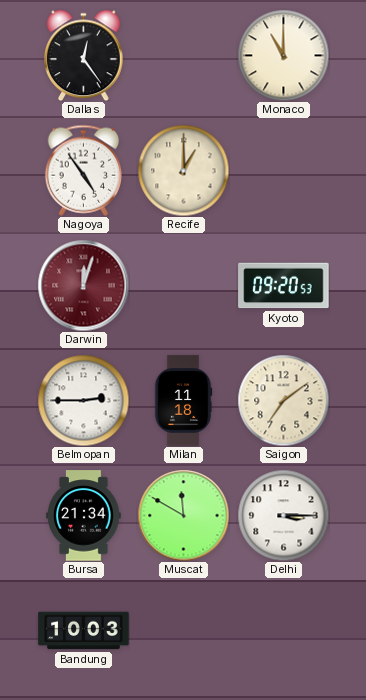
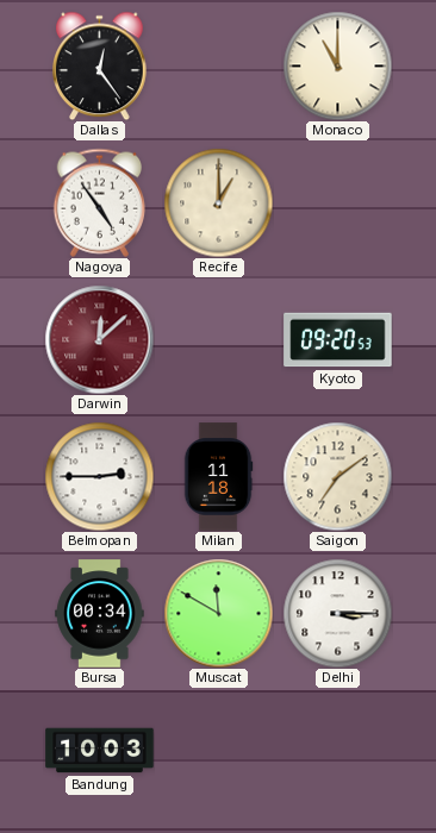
Darwin: 12:03 -> 12:08
Bursa: 21:34 -> 00:34
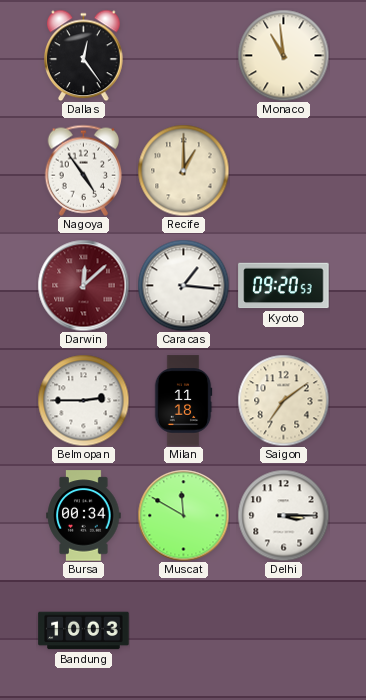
Monaco: 11:00 -> 10:59
Caracas: none -> 1:16
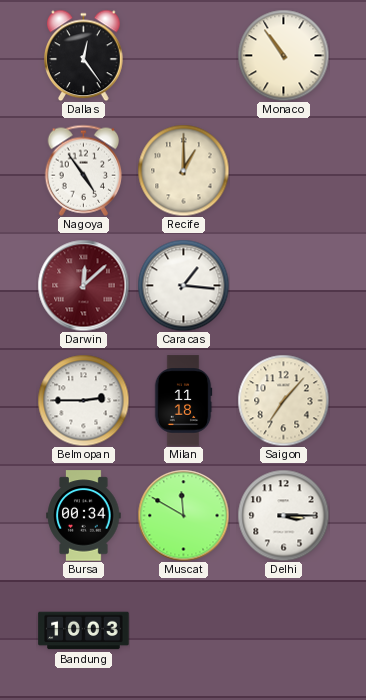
Monaco: 10:59 -> 10:54
Kyoto: 09:20 -> none
Saigon: 7:09 -> 7:07
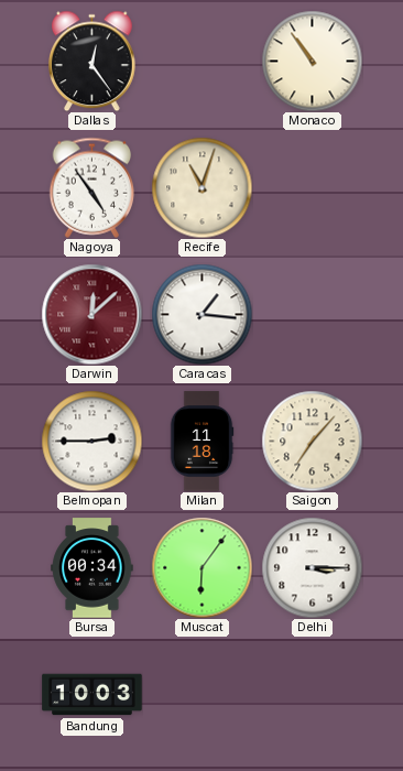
Recife: 1:00 -> 11:03
Muscat: 11:50 -> 6:06
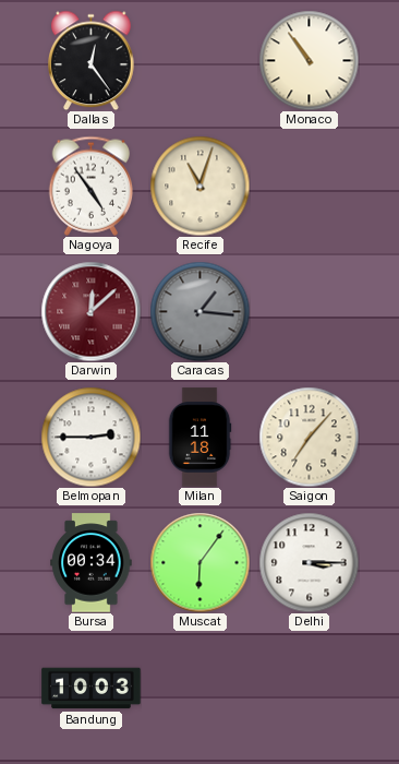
Caracas dial: white -> grey
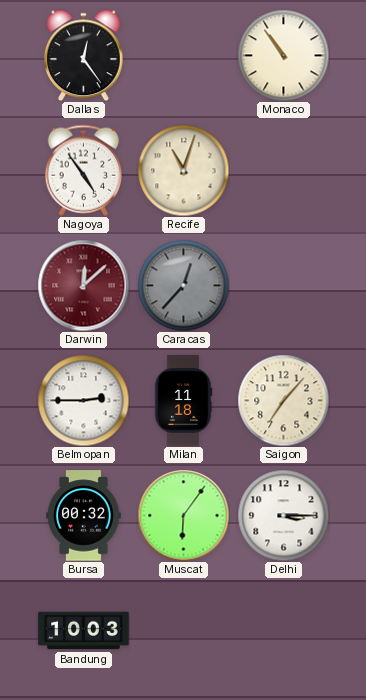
Caracas: 1:16 -> 12:37
Bursa: 00:34 -> 00:32
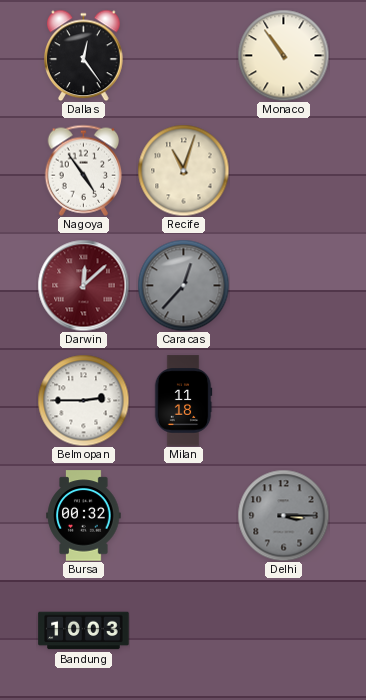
Saigon: 7:07 -> none
Muscat: 6:06 -> none
Delhi dial: white -> grey
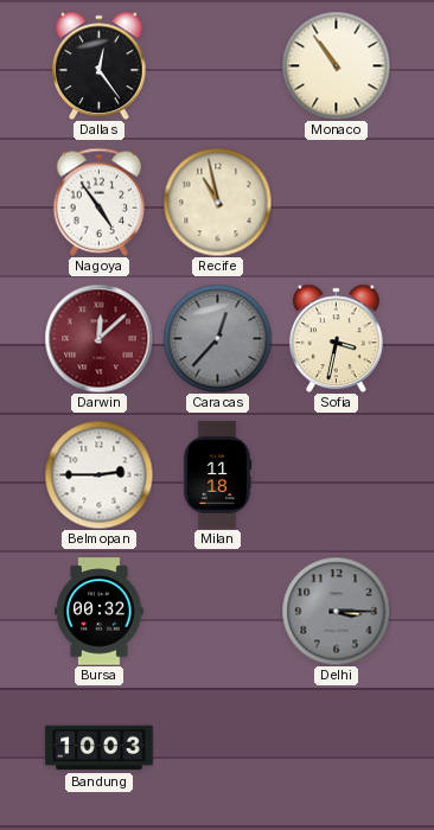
Recife: 11:03 -> 10:58
Sofia: none -> 3:32
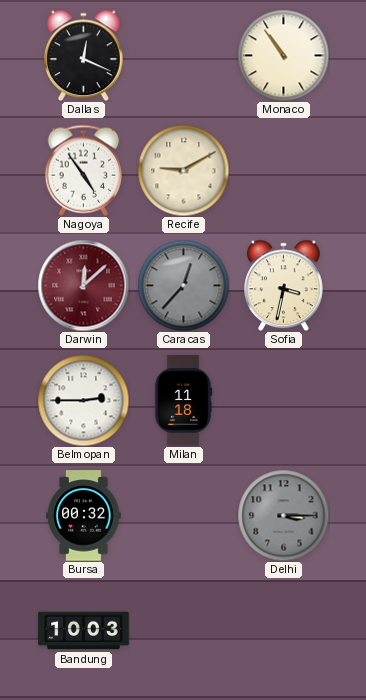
Dallas: 12:24 -> 12:19
Recife: 10:58 -> 9:10
